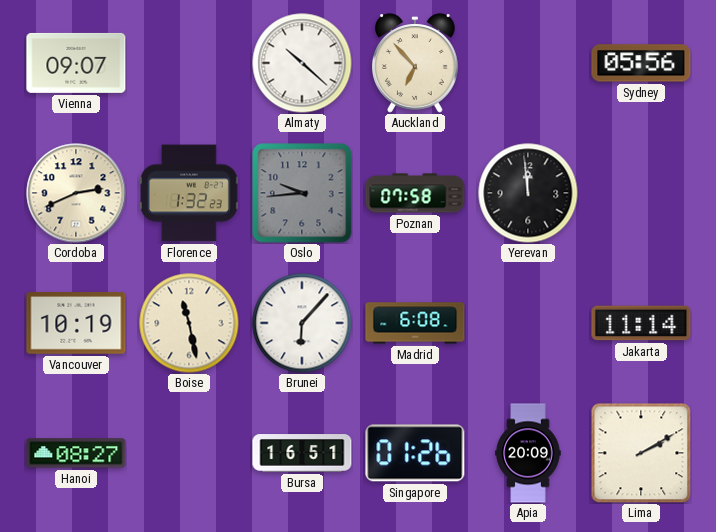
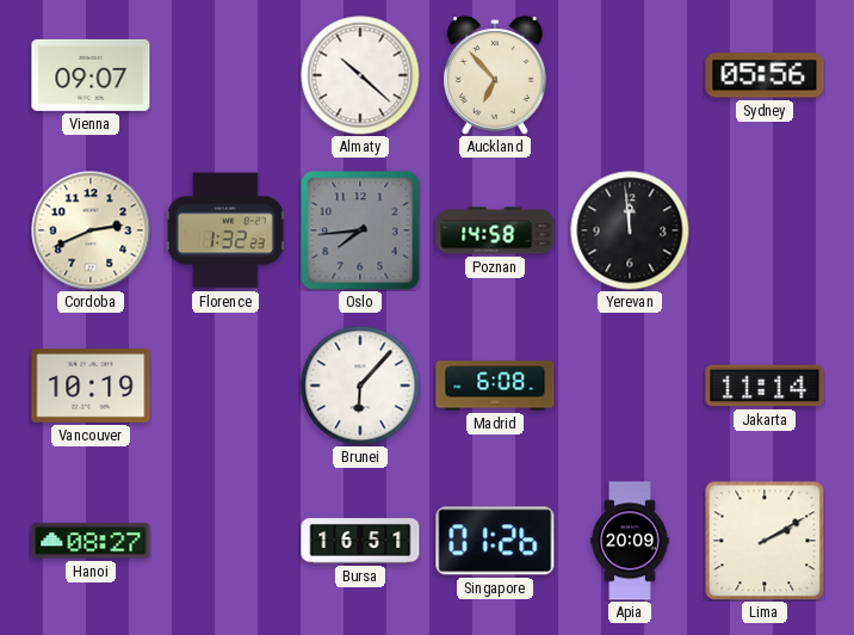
Oslo: 9:44 -> 7:44
Poznan: 07:58 -> 14:58
Boise: 11:28 -> none
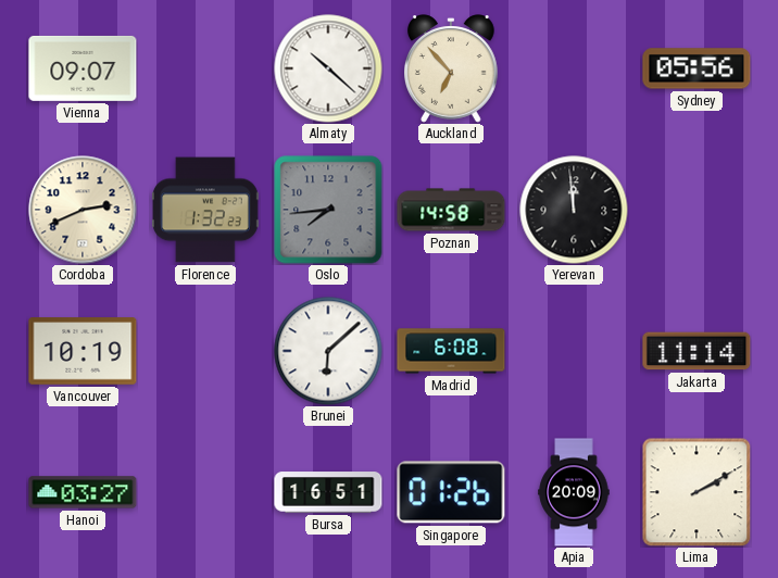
Brunei: 6:07 -> 6:08
Hanoi: 08:27 -> 03:27
